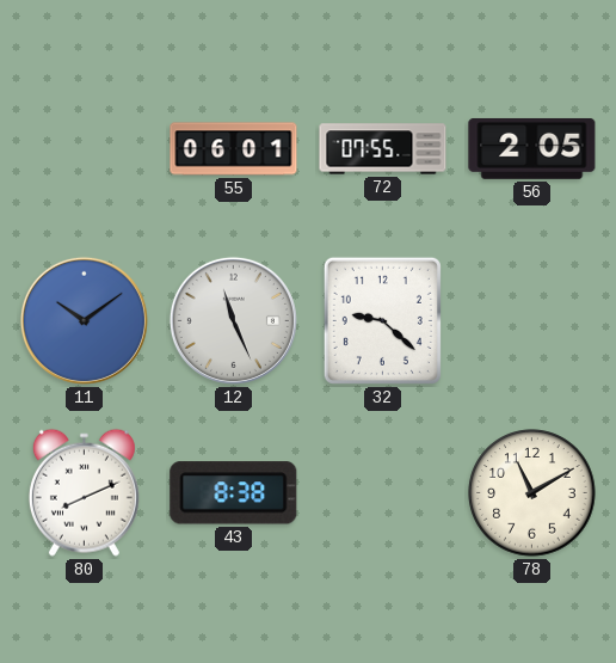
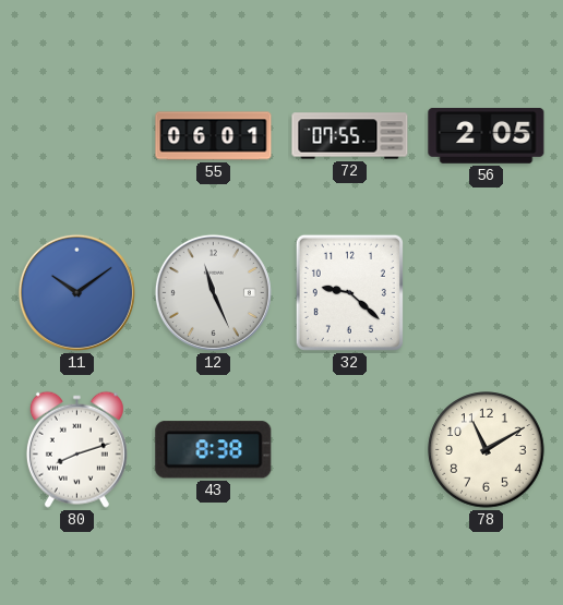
80: 8:11 -> 8:12
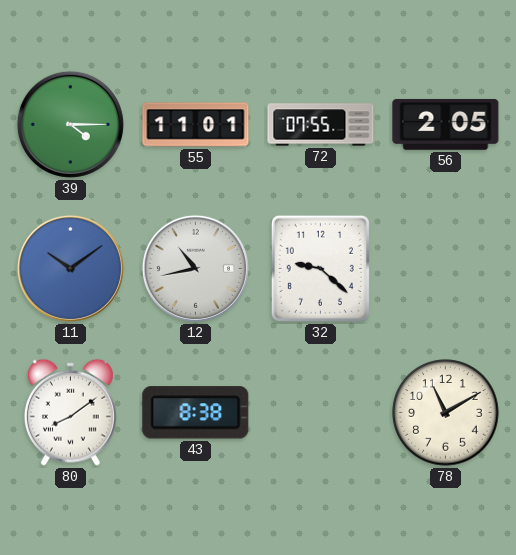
39: none -> 4:15
55: 06:01 -> 11:01
12: 11:26 -> 10:43
80: 8:12 -> 8:09
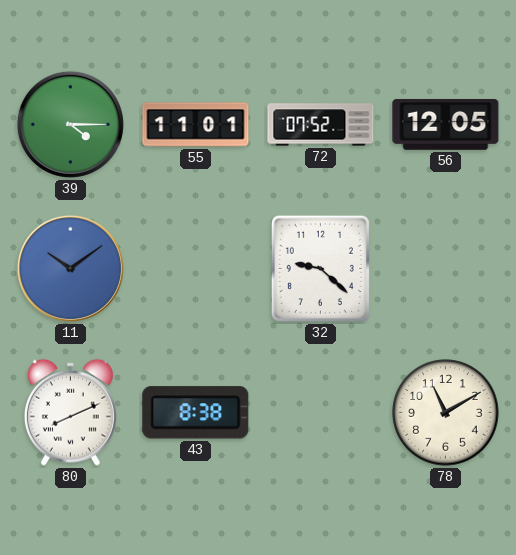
72: 07:55 -> 07:52
56: 2:05 -> 12:05
12: 10:43 -> none
80: 8:09 -> 8:11
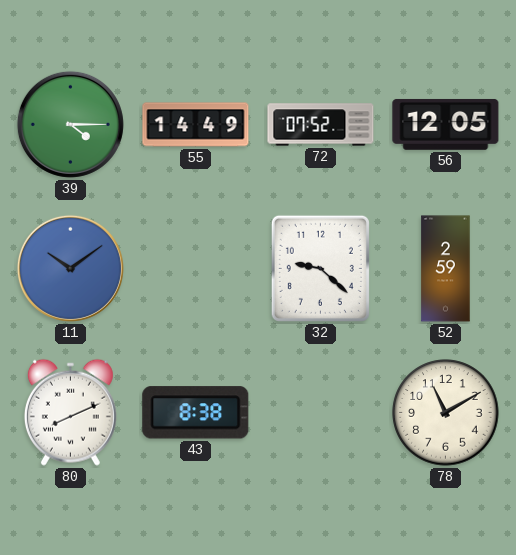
55: 11:01 -> 14:49
52: none -> 2:59
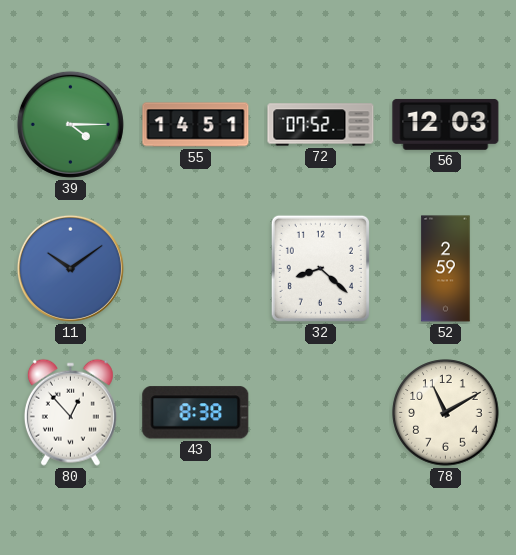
55: 14:49 -> 14:51
56: 12:05 -> 12:03
32: 9:22 -> 8:22
80: 8:11 -> 12:53
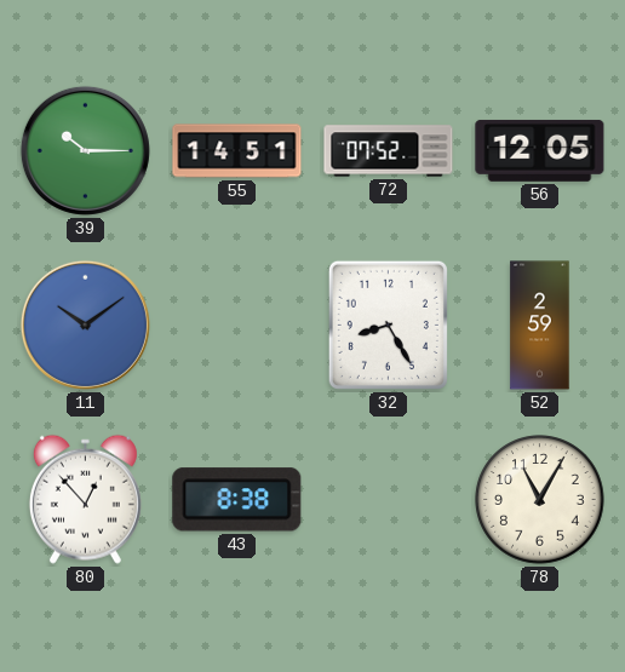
39: 4:15 -> 10:15
56: 12:03 -> 12:05
32: 8:22 -> 8:25
78: 11:10 -> 11:05
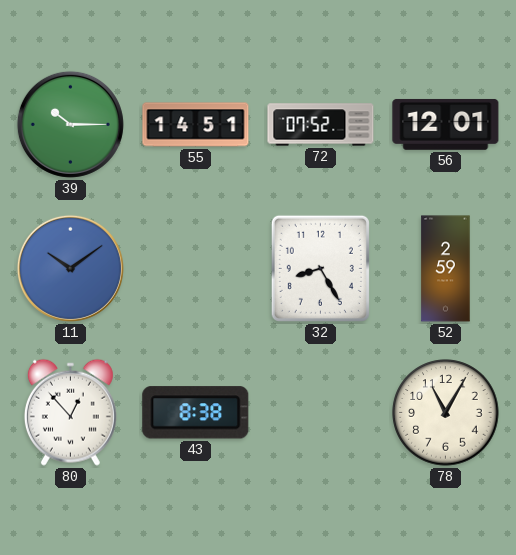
56: 12:05 -> 12:01
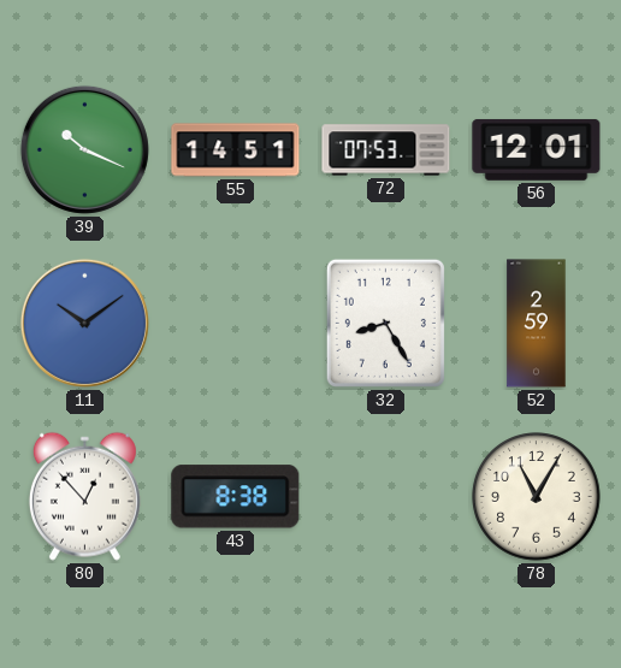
39: 10:15 -> 10:19
72: 07:52 -> 07:53
